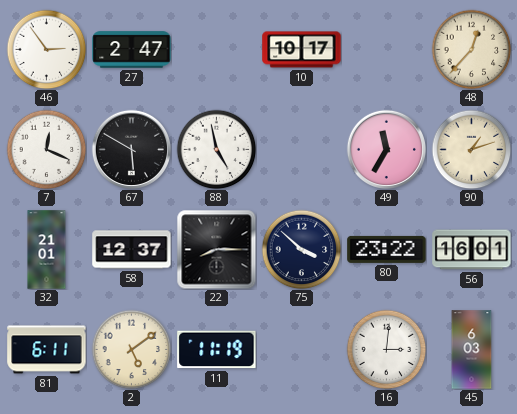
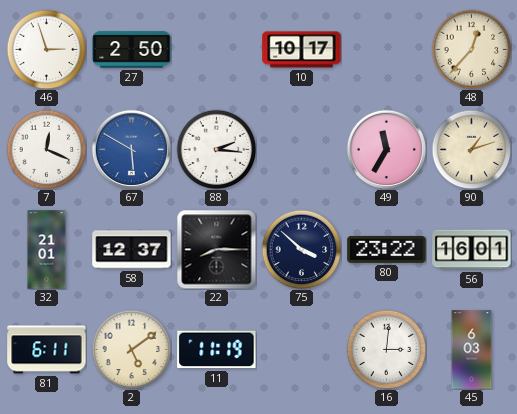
46: 2:54 -> 2:57
27: 2:47 -> 2:50
67 dial: black -> blue
88: 4:58 -> 2:16
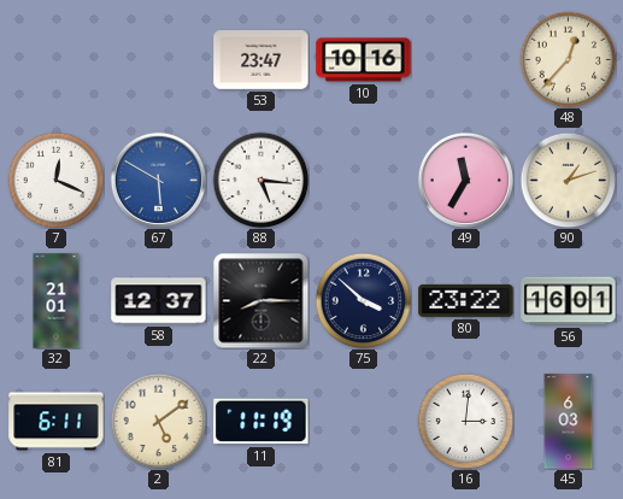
46: 2:57 -> none
27: 2:50 -> none
53: none -> 23:47
10: 10:17 -> 10:16
88: 2:16 -> 5:16
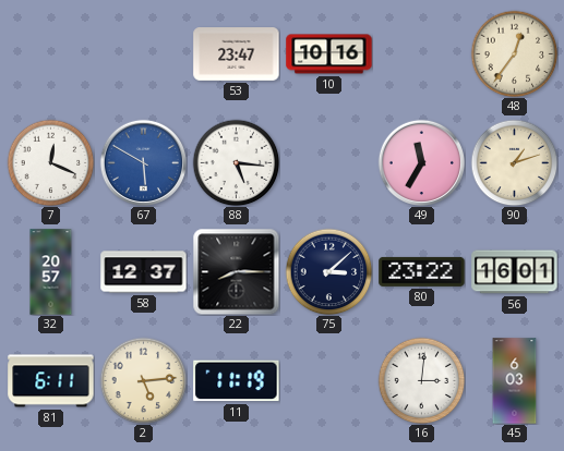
48: 12:37 -> 12:36
32: 21:01 -> 20:57
75: 3:52 -> 3:08
2: 5:09 -> 5:14
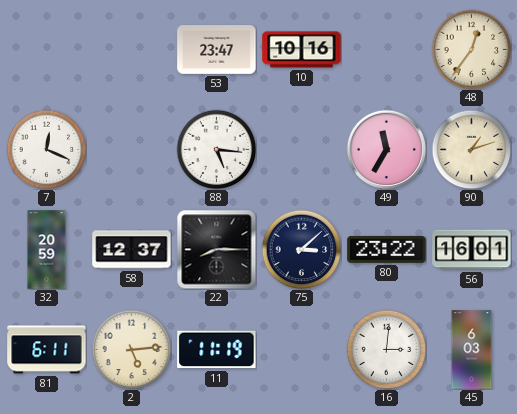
67: 5:50 -> none
32: 20:57 -> 20:59
